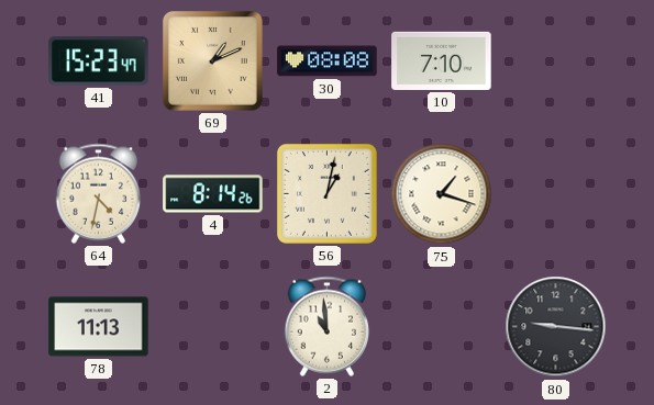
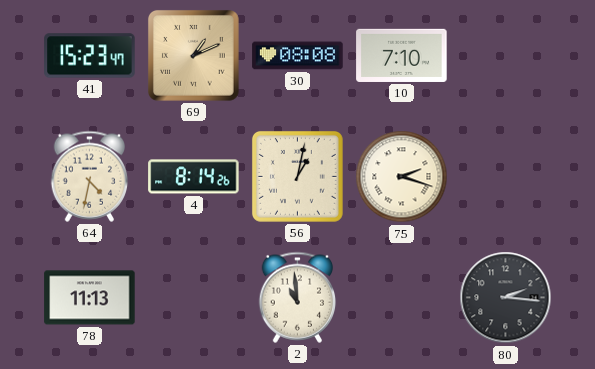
75: 1:18 -> 2:18
80: 9:16 -> 2:16
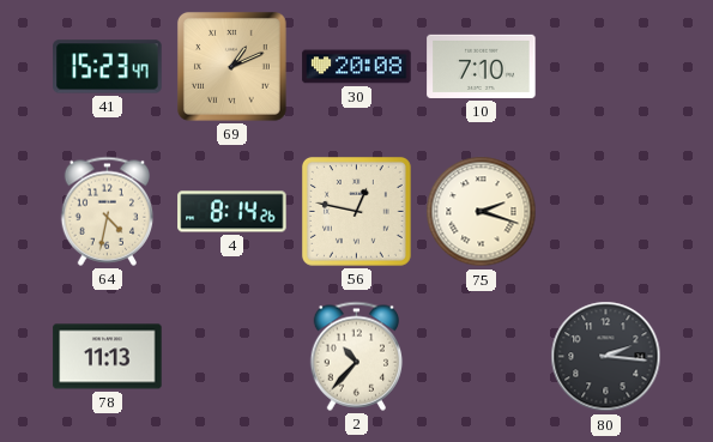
30: 08:08 -> 20:08
56: 1:02 -> 12:47
2: 10:59 -> 10:37
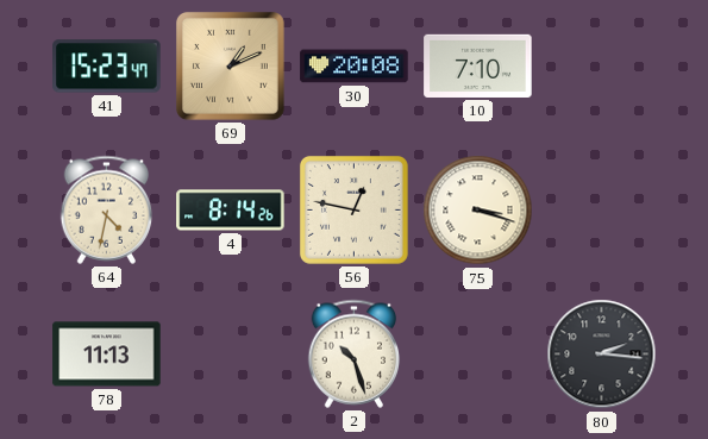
75: 2:18 -> 3:18
2: 10:37 -> 10:27
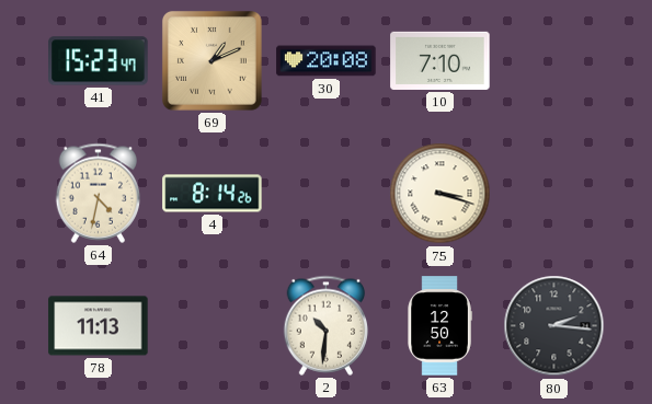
56: 12:47 -> none
2: 10:27 -> 10:31
63: none -> 12:50
